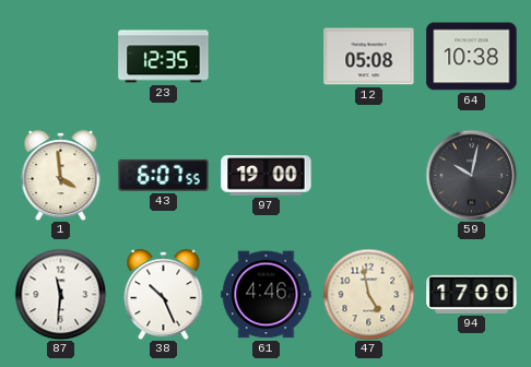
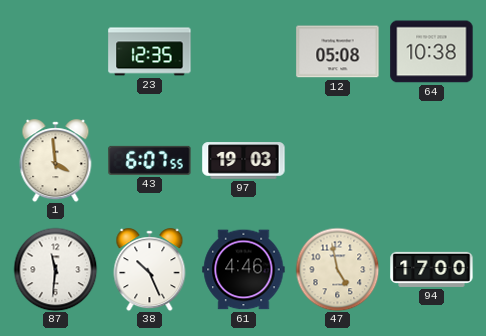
97: 19:00 -> 19:03
59: 10:02 -> none
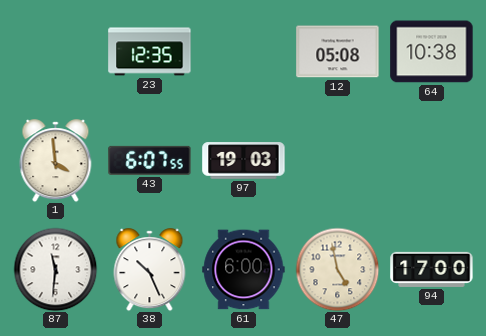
61: 4:46 -> 6:00
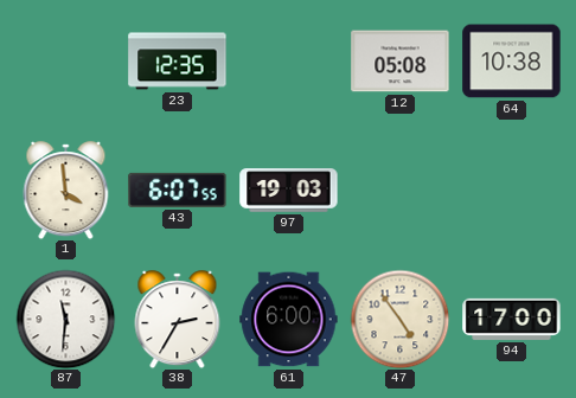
38: 10:26 -> 2:35
47: 4:58 -> 4:54
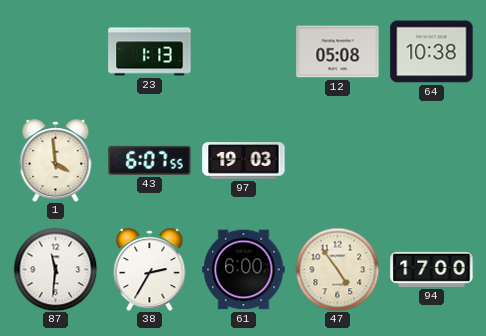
23: 12:35 -> 1:13
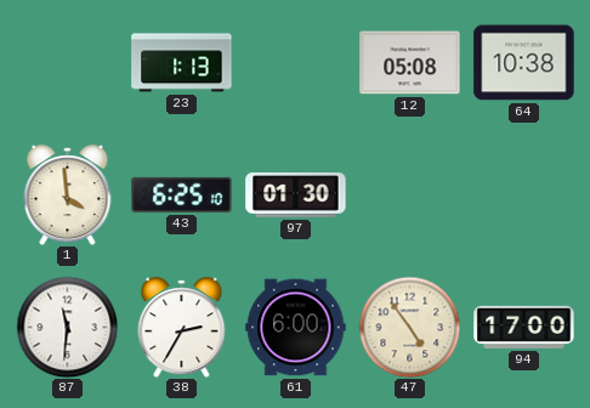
43: 6:07 -> 6:25
97: 19:03 -> 01:30
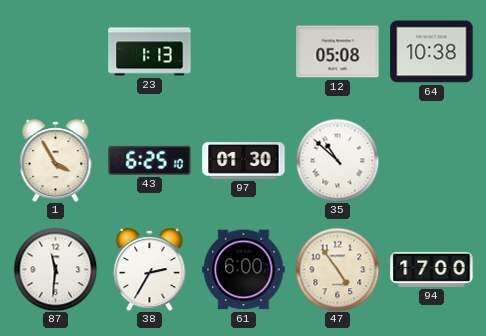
1: 3:59 -> 3:55
35: none -> 10:52
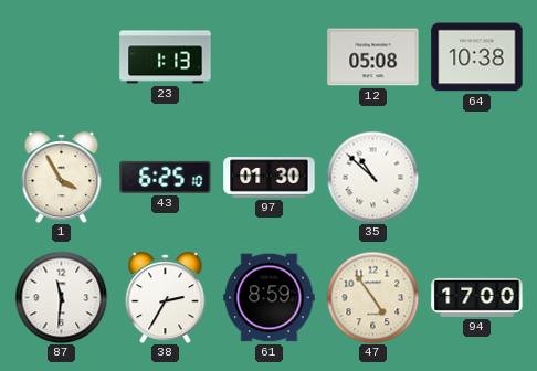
61: 6:00 -> 8:59
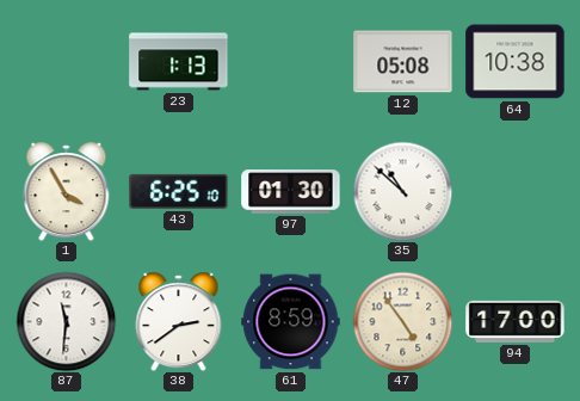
38: 2:35 -> 2:39
